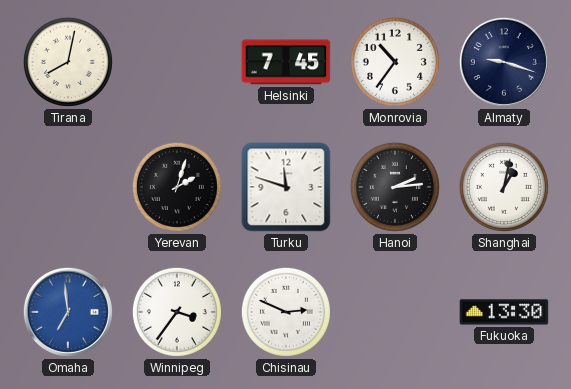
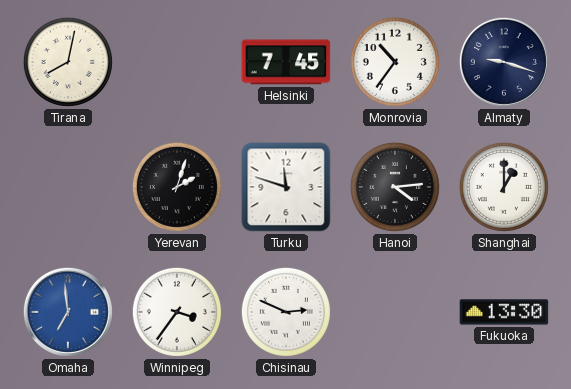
Hanoi: 2:14 -> 4:14
Shanghai: 1:02 -> 1:00
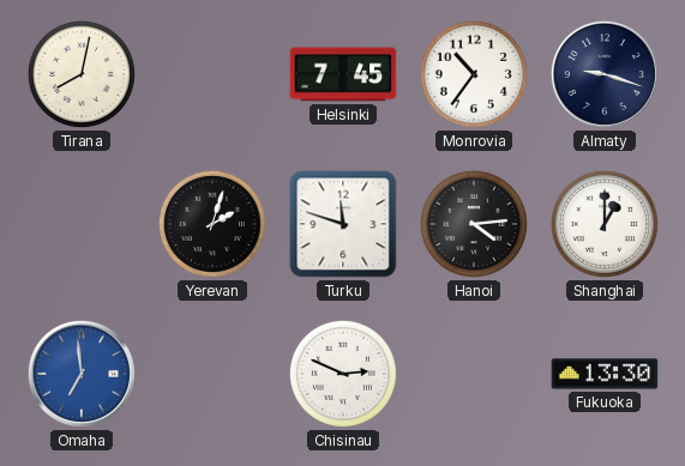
Winnipeg: 3:36 -> none
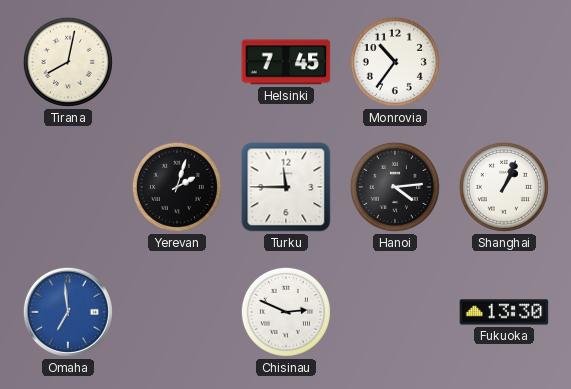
Almaty: 9:18 -> none
Turku: 11:48 -> 11:45
Shanghai: 1:00 -> 1:04
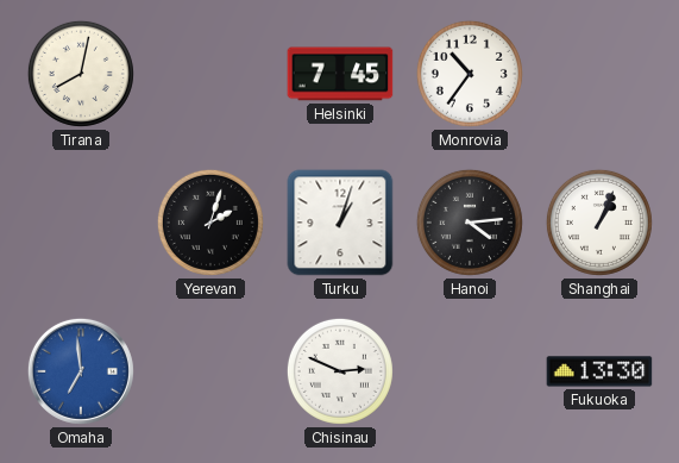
Turku: 11:45 -> 1:03
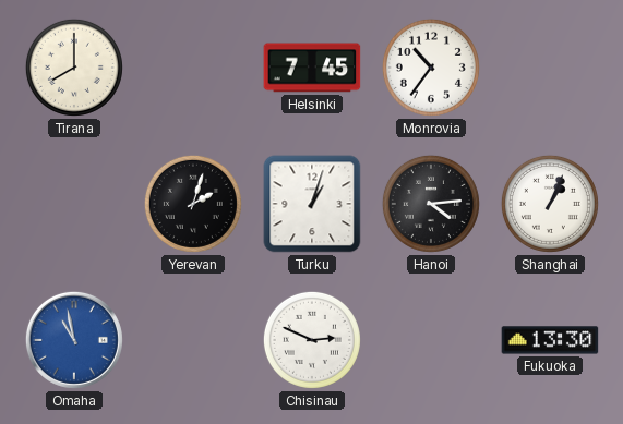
Tirana: 8:02 -> 8:00
Omaha: 6:59 -> 10:58
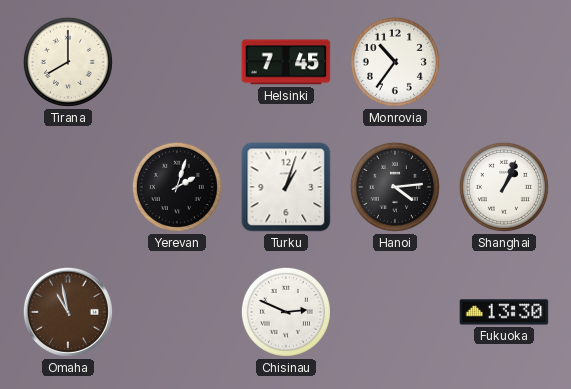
Omaha dial: blue -> brown
